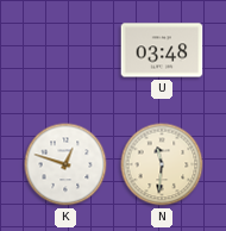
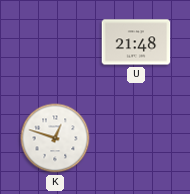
U: 03:48 -> 21:48
N: 11:31 -> none
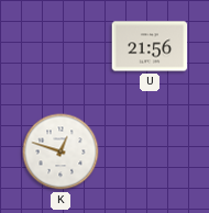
U: 21:48 -> 21:56
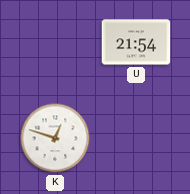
U: 21:56 -> 21:54
